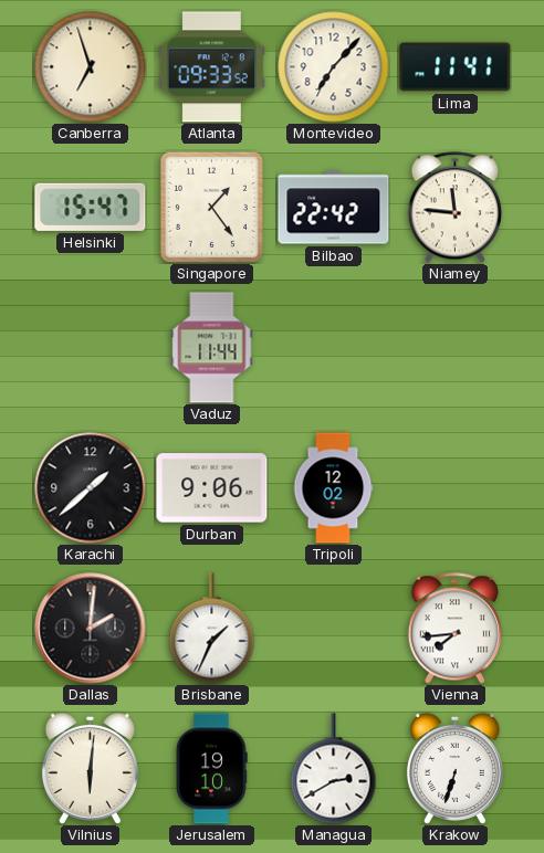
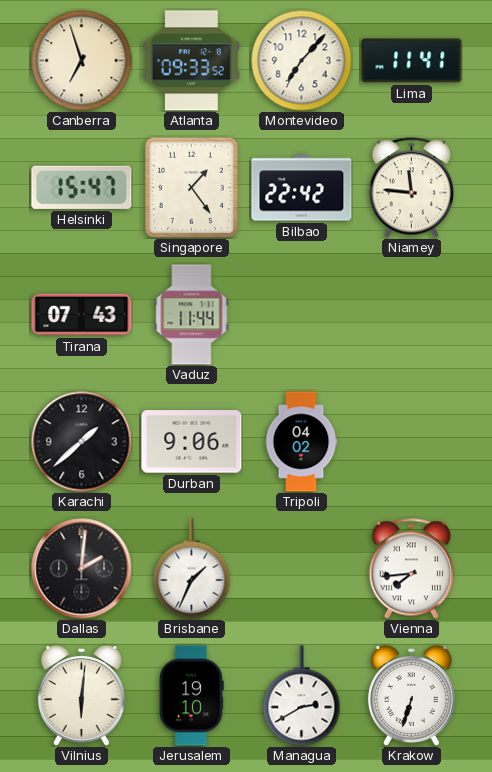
Tirana: none -> 07:43
Tripoli: 12:02 -> 04:02
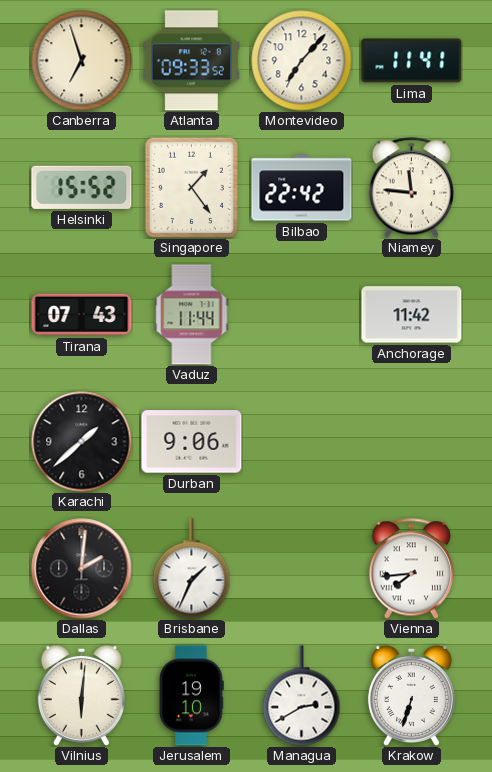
Helsinki: 15:47 -> 15:52
Anchorage: none -> 11:42
Tripoli: 04:02 -> none
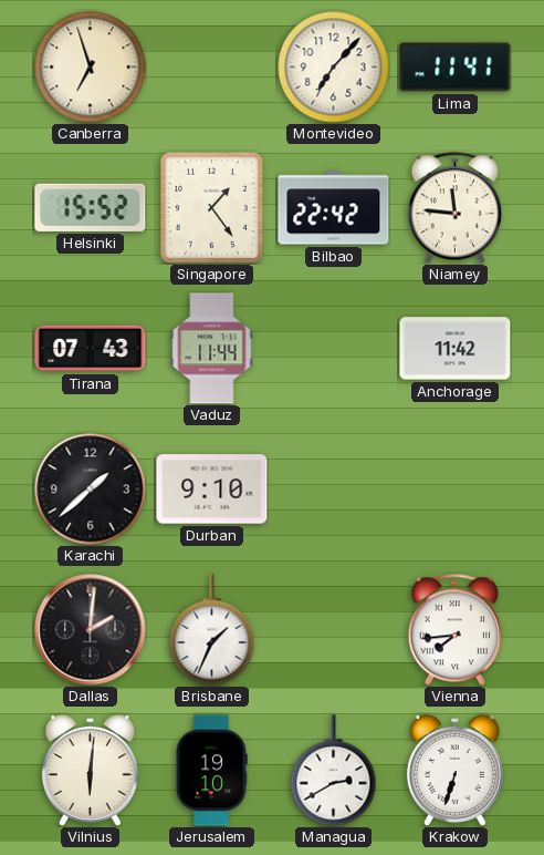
Atlanta: 09:33 -> none
Durban: 9:06 -> 9:10
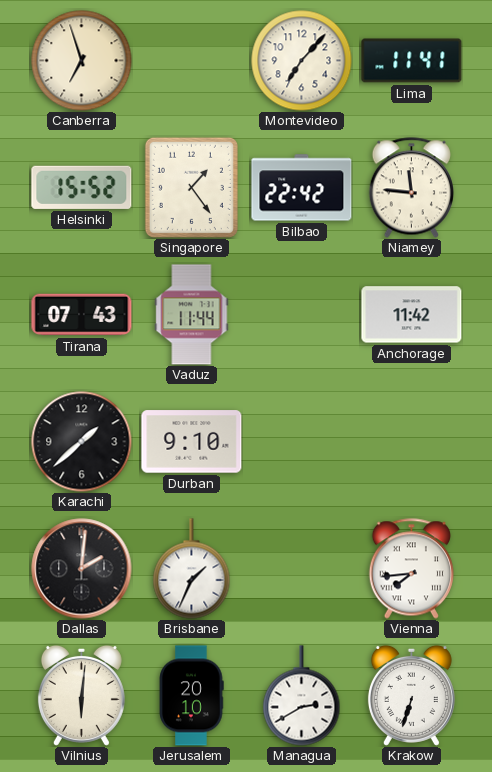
Jerusalem: 19:10 -> 20:10
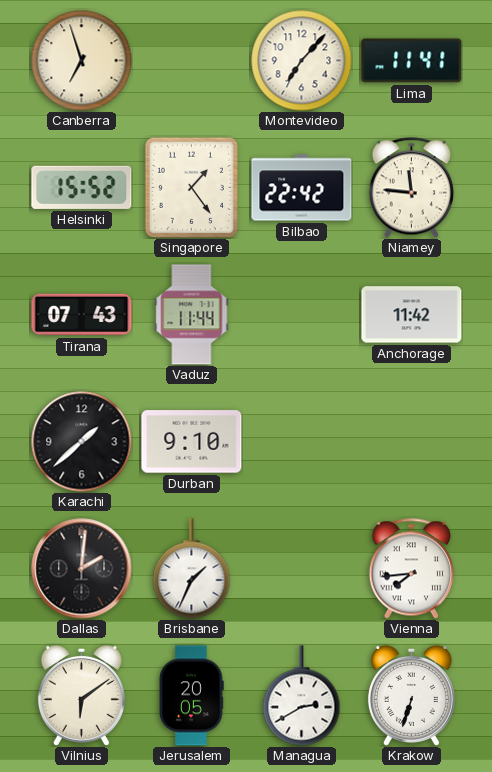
Vilnius: 6:01 -> 6:09
Jerusalem: 20:10 -> 20:05
